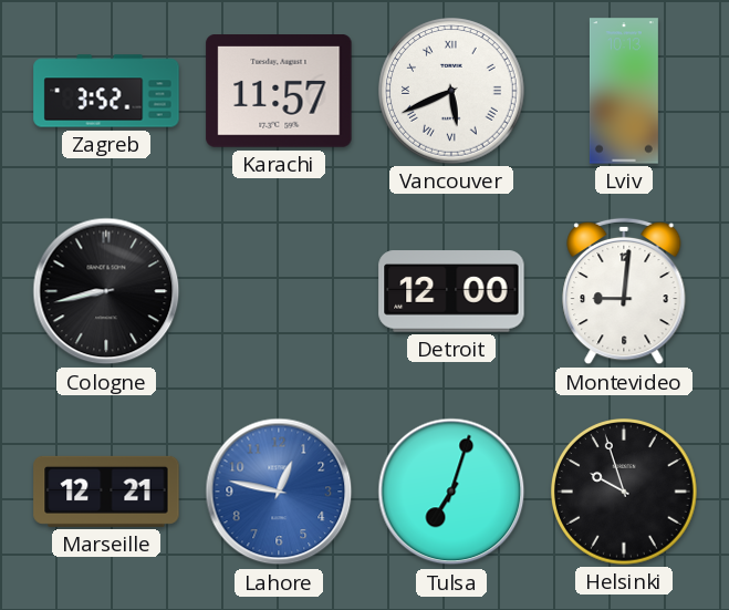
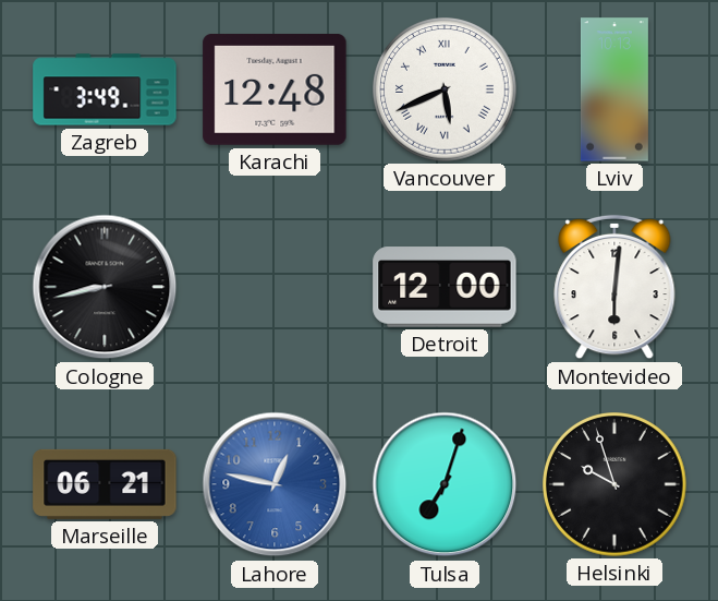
Zagreb: 3:52 -> 3:49
Karachi: 11:57 -> 12:48
Montevideo: 9:01 -> 6:01
Marseille: 12:21 -> 06:21
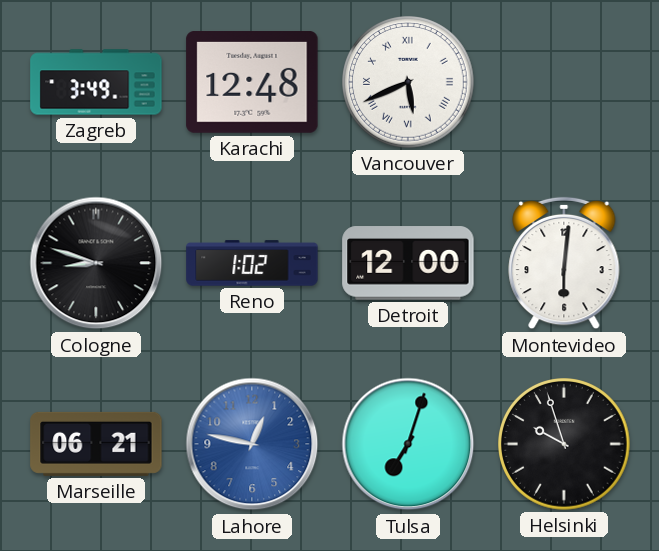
Lviv: 10:13 -> none
Cologne: 8:43 -> 8:48
Reno: none -> 1:02
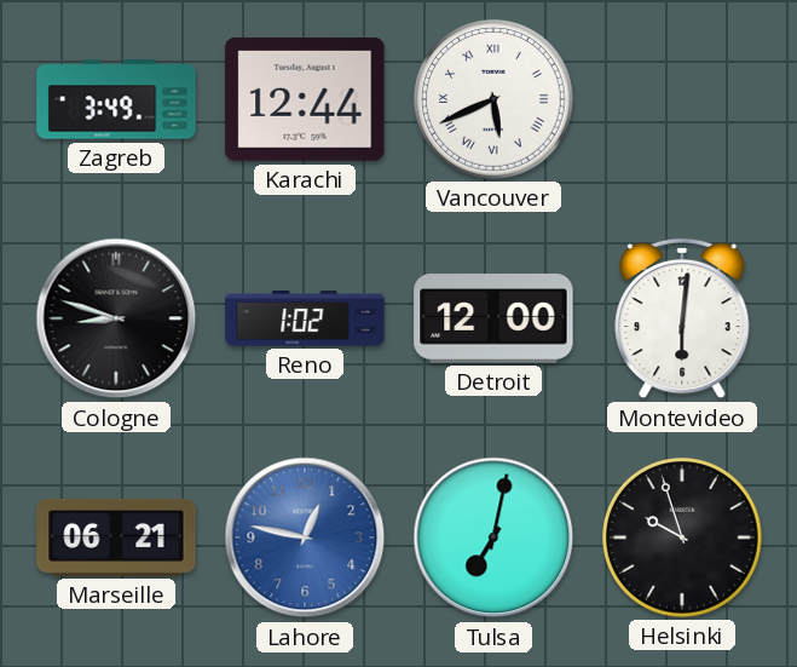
Karachi: 12:48 -> 12:44
Tulsa: 7:03 -> 7:02
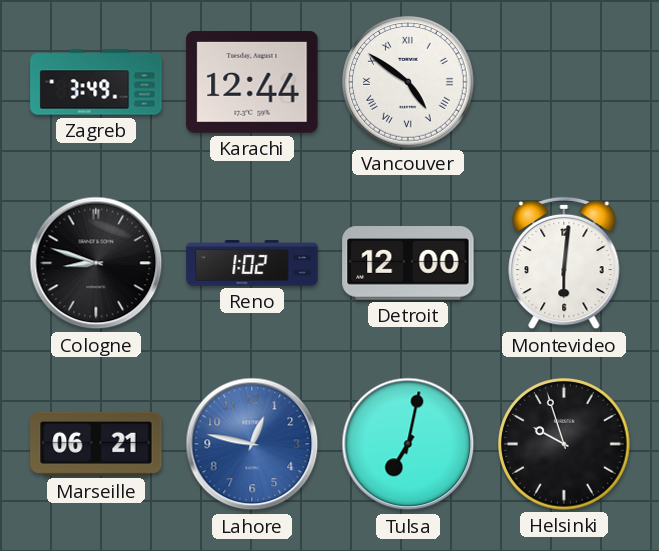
Vancouver: 5:41 -> 4:51
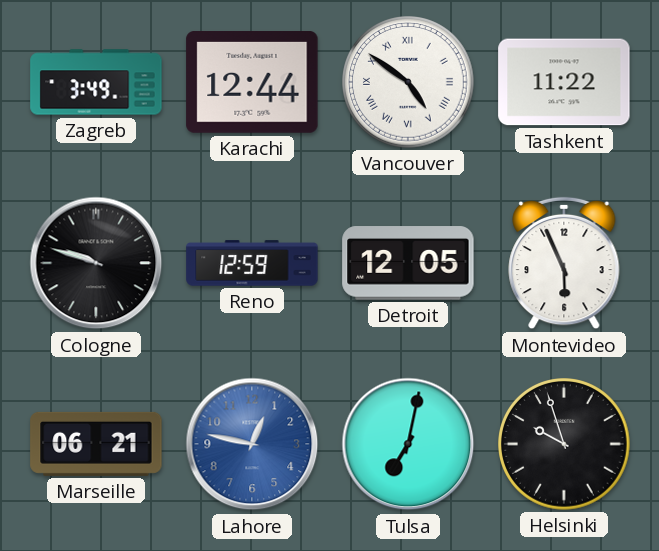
Tashkent: none -> 11:22
Cologne: 8:48 -> 9:48
Reno: 1:02 -> 12:59
Detroit: 12:00 -> 12:05
Montevideo: 6:01 -> 5:56
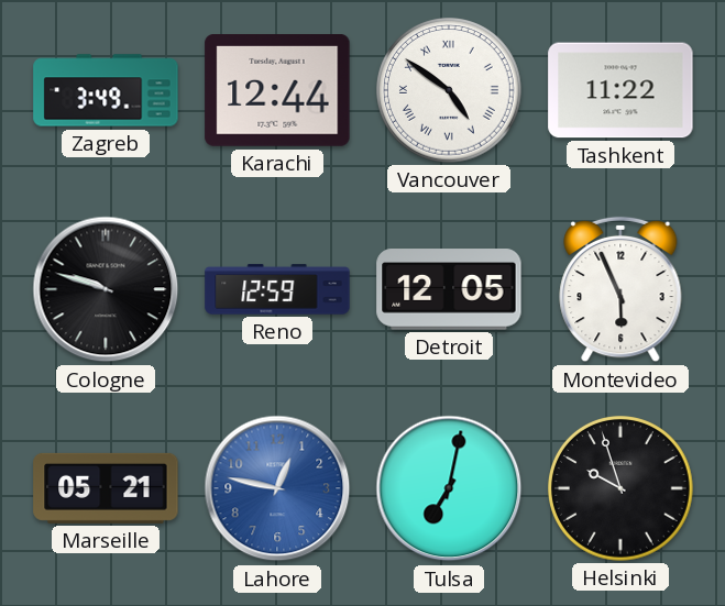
Marseille: 06:21 -> 05:21
